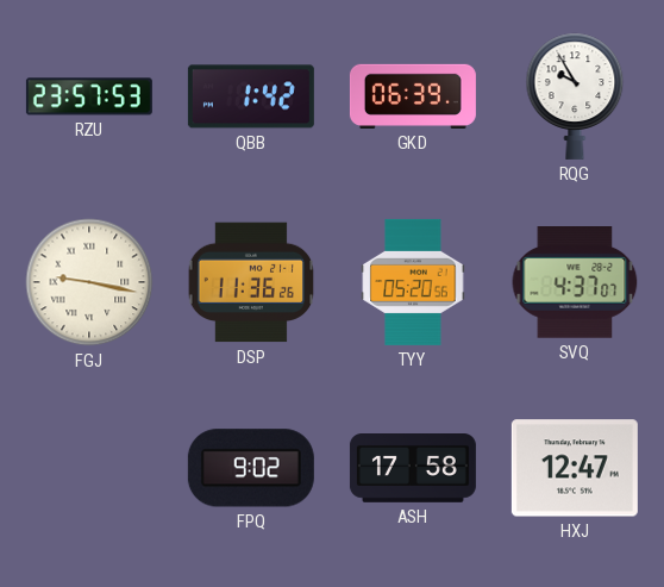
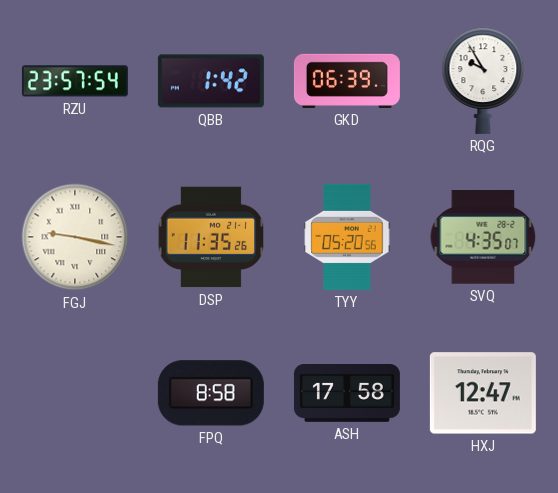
RZU: 23:57:53 -> 23:57:54
DSP: 11:36 -> 11:35
SVQ: 4:37 -> 4:35
FPQ: 9:02 -> 8:58
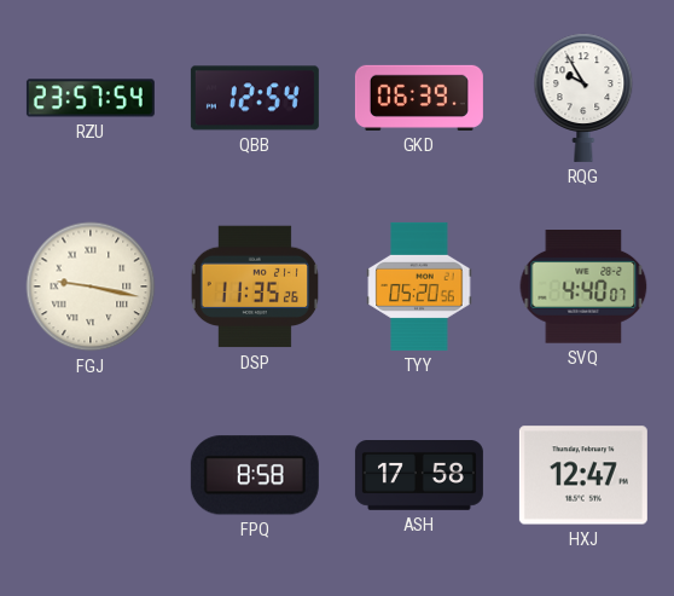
QBB: 1:42 -> 12:54
SVQ: 4:35 -> 4:40
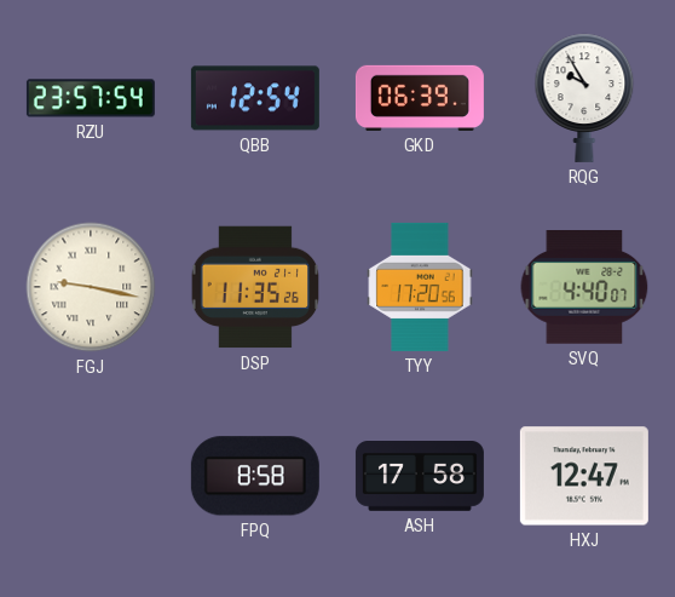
TYY: 05:20 -> 17:20
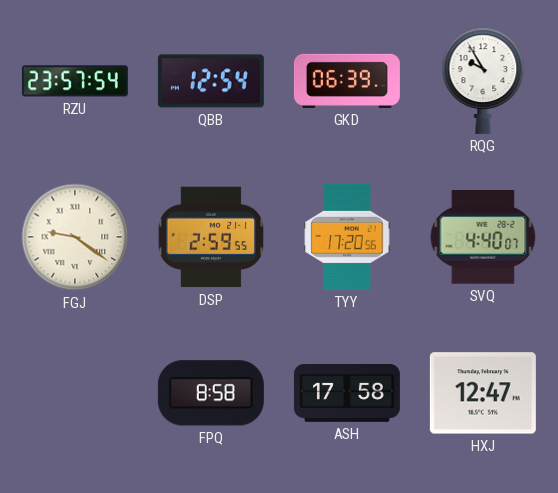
FGJ: 9:17 -> 9:21
DSP: 11:35 -> 2:59
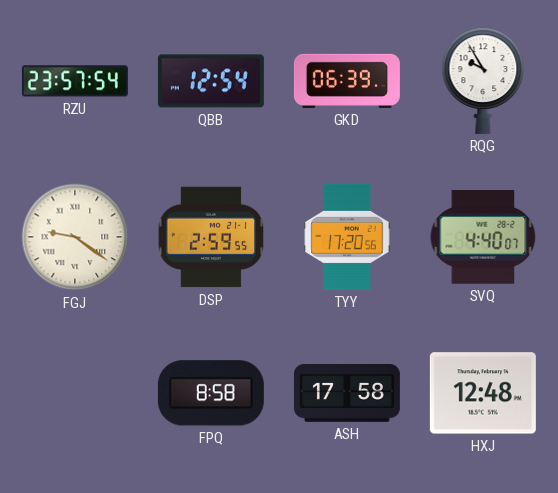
HXJ: 12:47 -> 12:48
